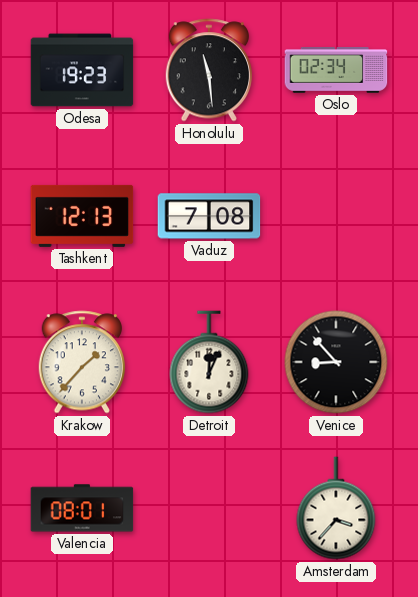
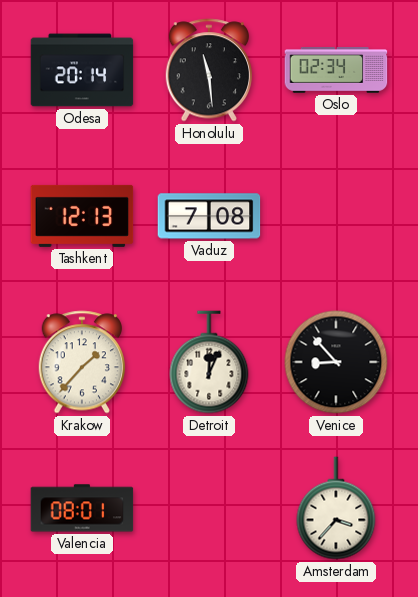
Odesa: 19:23 -> 20:14
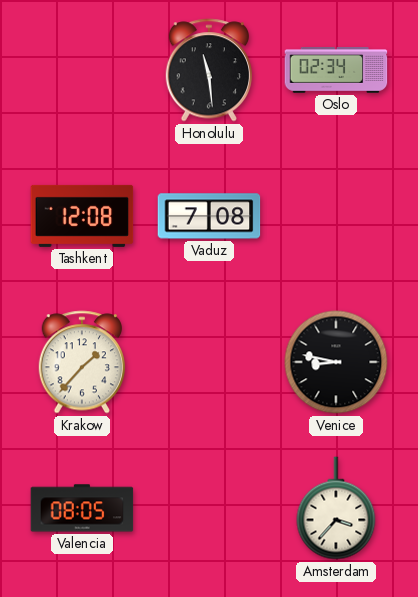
Odesa: 20:14 -> none
Tashkent: 12:13 -> 12:08
Detroit: 12:04 -> none
Venice: 8:53 -> 8:47
Valencia: 08:01 -> 08:05
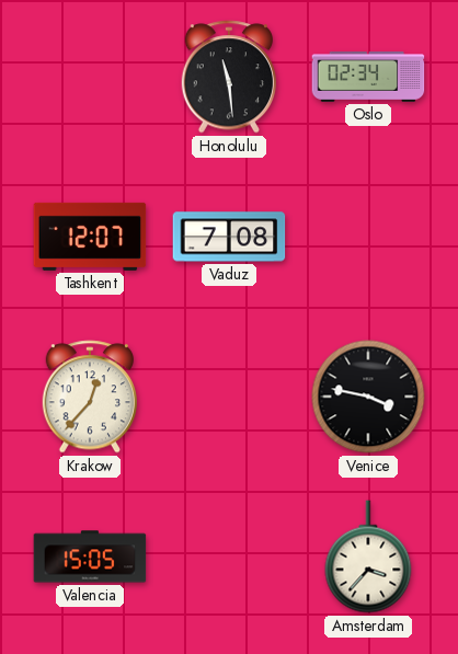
Tashkent: 12:08 -> 12:07
Krakow: 1:37 -> 12:37
Venice: 8:47 -> 3:47
Valencia: 08:05 -> 15:05
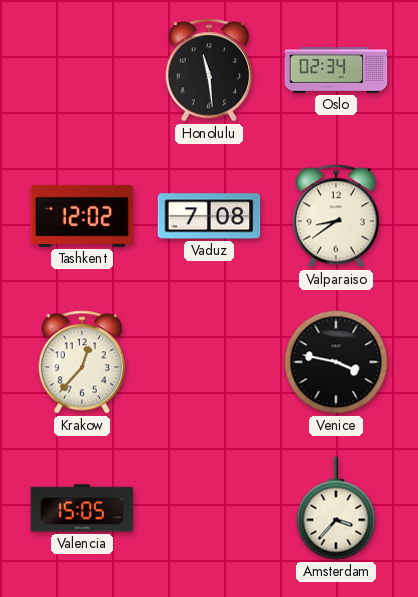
Tashkent: 12:07 -> 12:02
Valparaiso: none -> 8:39
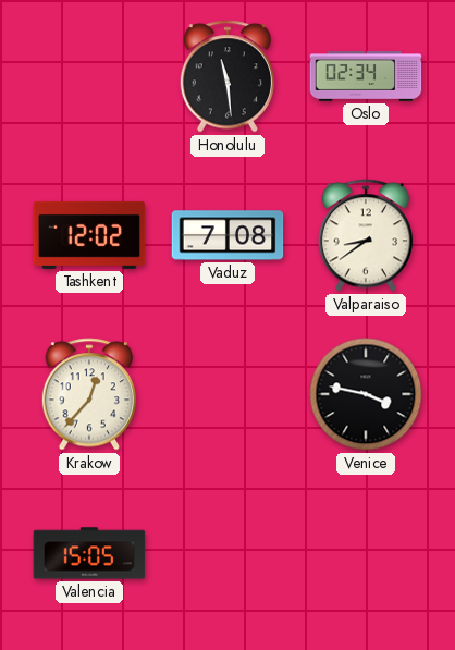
Amsterdam: 3:37 -> none
